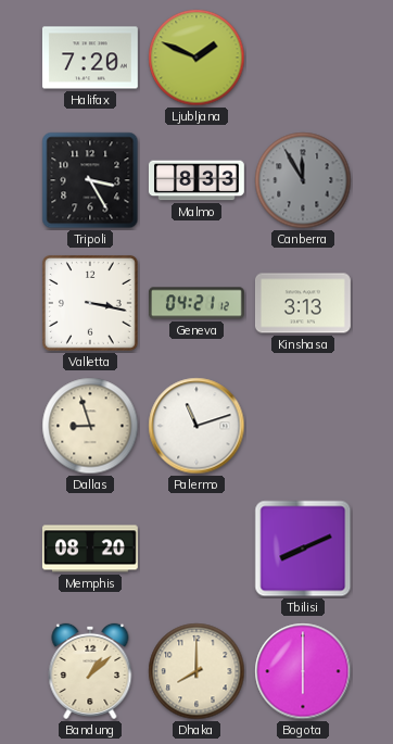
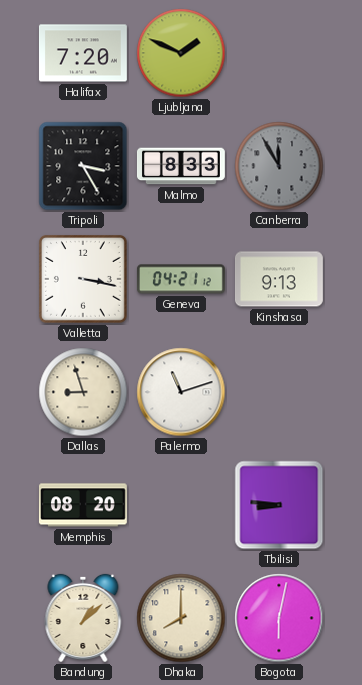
Kinshasa: 3:13 -> 9:13
Tbilisi: 8:11 -> 8:46
Bogota: 6:00 -> 6:02
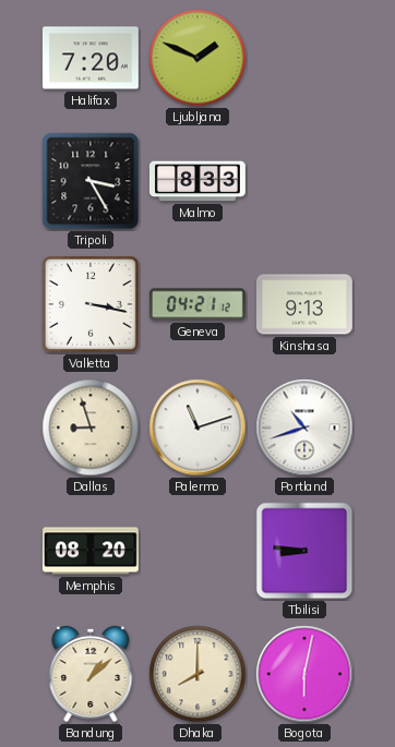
Canberra: 11:55 -> none
Portland: none -> 10:42
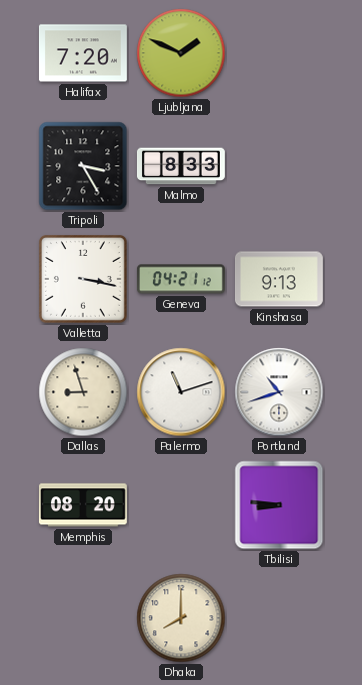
Bandung: 1:08 -> none
Bogota: 6:02 -> none
